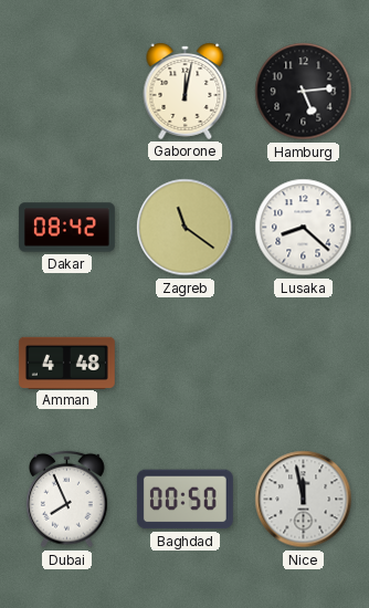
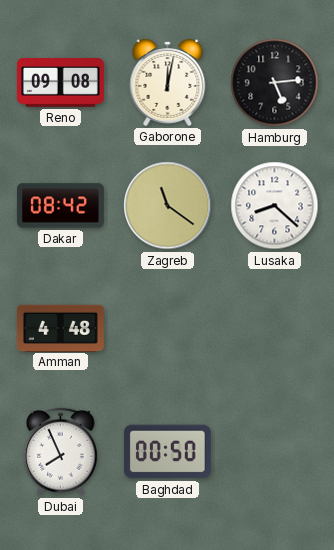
Reno: none -> 09:08
Nice: 11:58 -> none
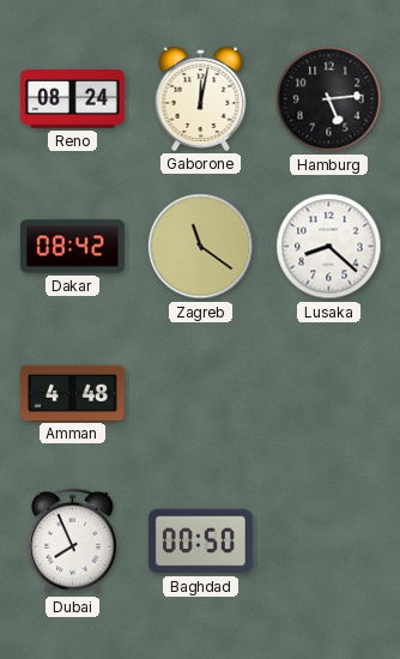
Reno: 09:08 -> 08:24
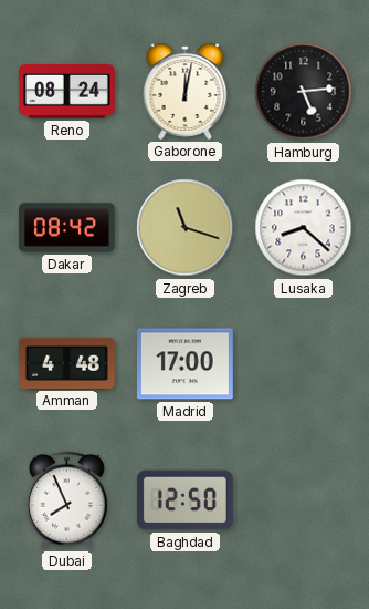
Zagreb: 11:21 -> 11:18
Madrid: none -> 17:00
Baghdad: 00:50 -> 12:50
